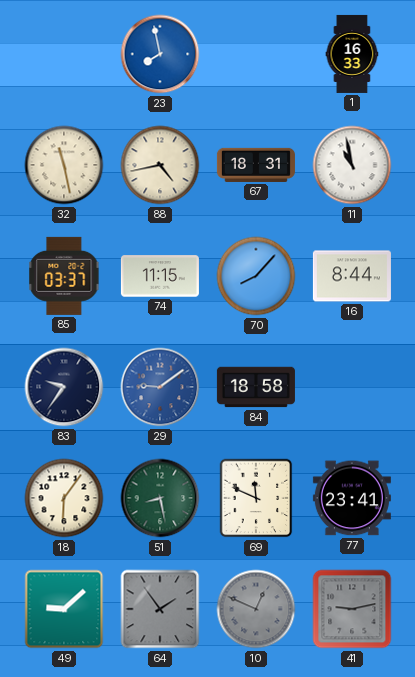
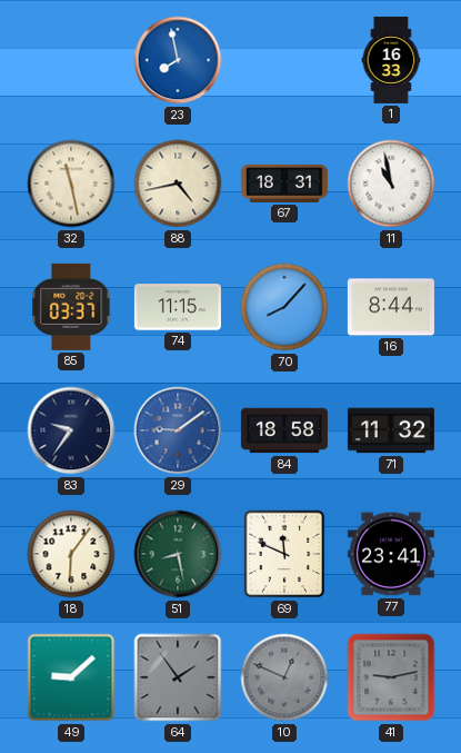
71: none -> 11:32
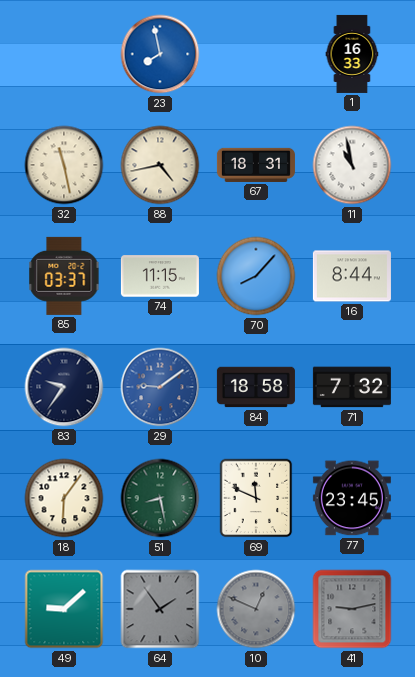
71: 11:32 -> 7:32
77: 23:41 -> 23:45
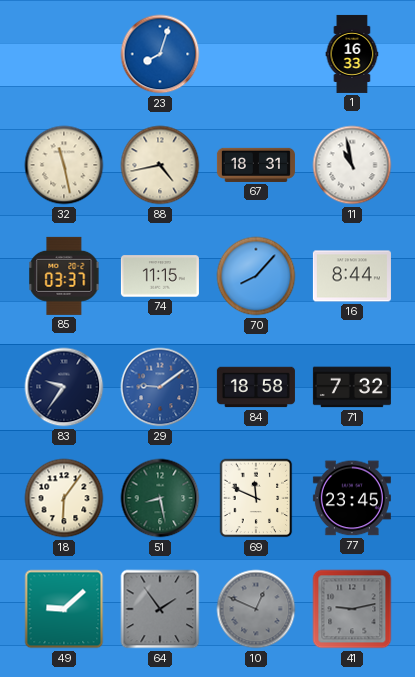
23: 7:58 -> 8:03
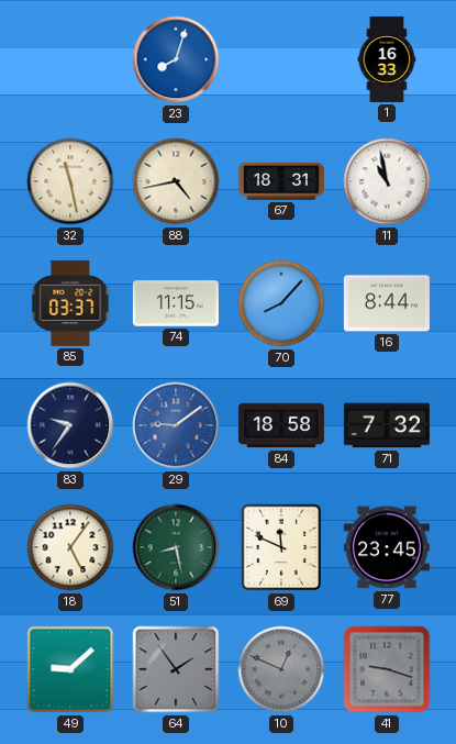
18: 6:06 -> 5:06
41: 9:13 -> 9:18
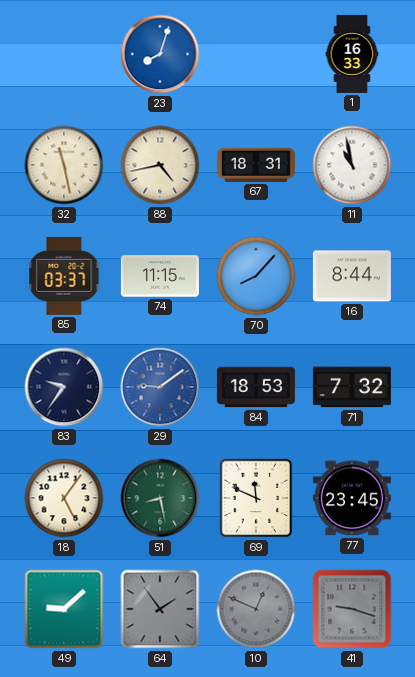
84: 18:58 -> 18:53
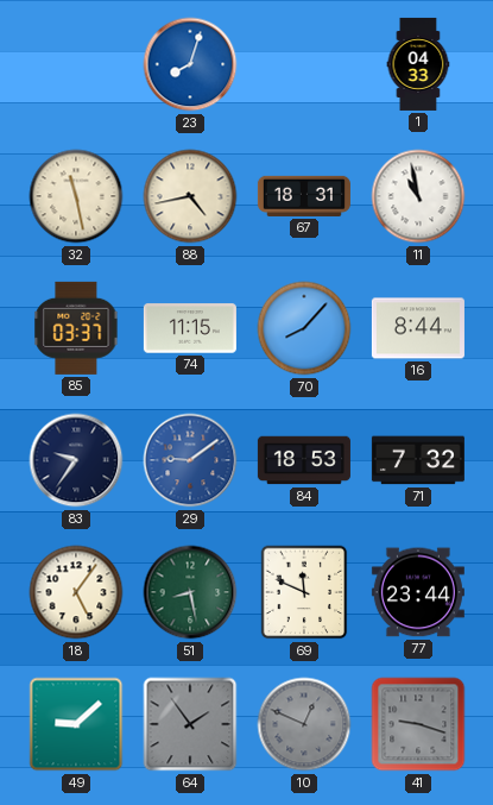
1: 16:33 -> 04:33
77: 23:45 -> 23:44
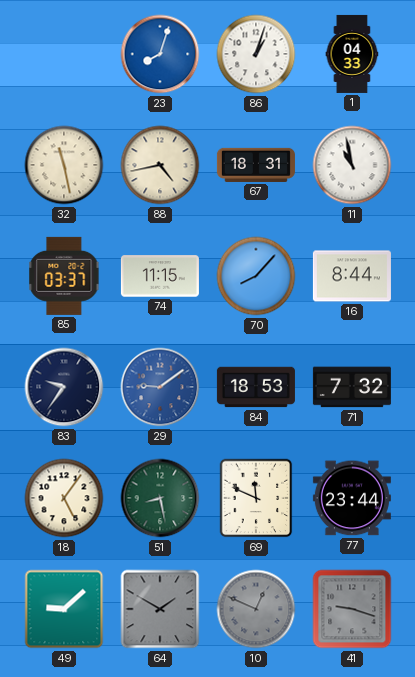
86: none -> 1:03
64: 1:54 -> 1:50
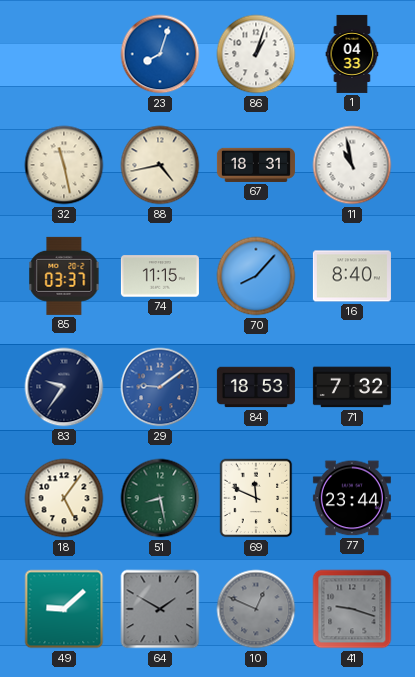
16: 8:44 -> 8:40
